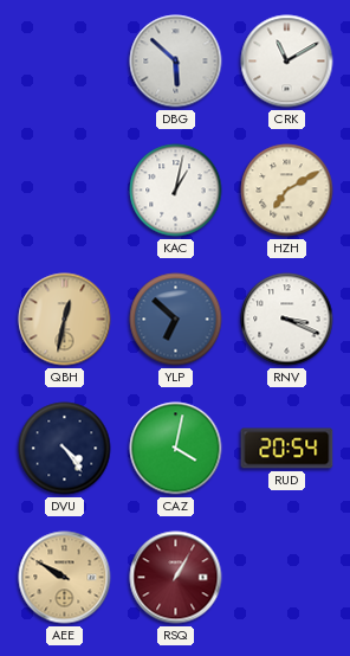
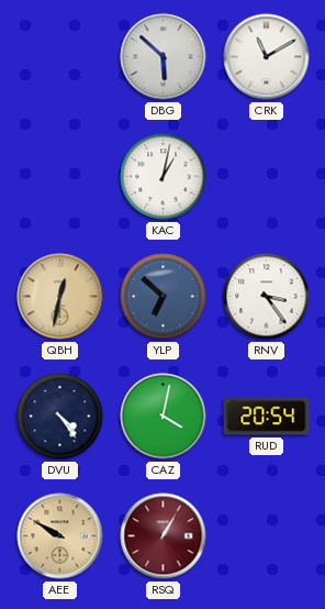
HZH: 7:10 -> none
RNV: 3:19 -> 3:24
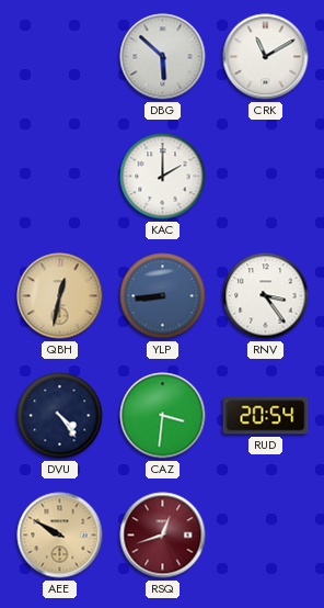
KAC: 1:02 -> 2:00
YLP: 6:52 -> 8:44
CAZ: 4:02 -> 3:31
RSQ: 1:05 -> 12:42
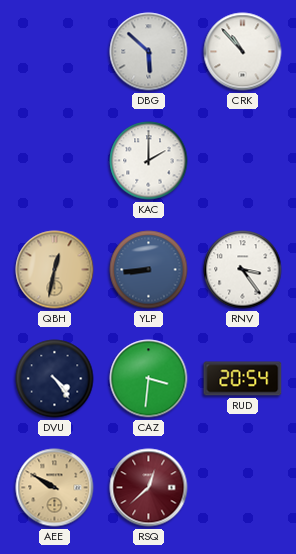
CRK: 11:10 -> 10:53
RSQ: 12:42 -> 12:38
